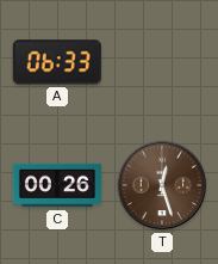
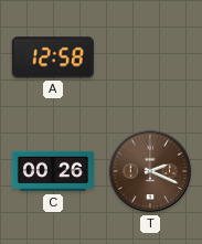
A: 06:33 -> 12:58
T: 12:27 -> 2:19
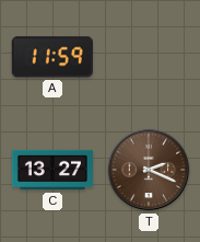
A: 12:58 -> 11:59
C: 00:26 -> 13:27
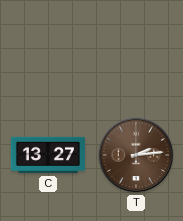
A: 11:59 -> none
T: 2:19 -> 2:14
